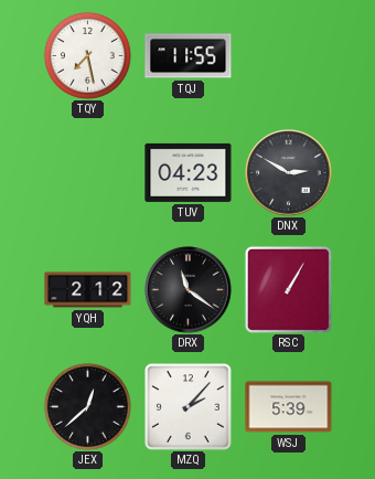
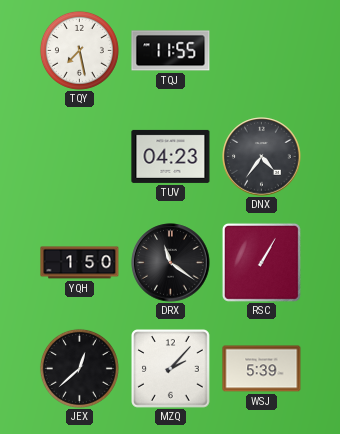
DNX: 2:50 -> 4:36
YQH: 2:12 -> 1:50
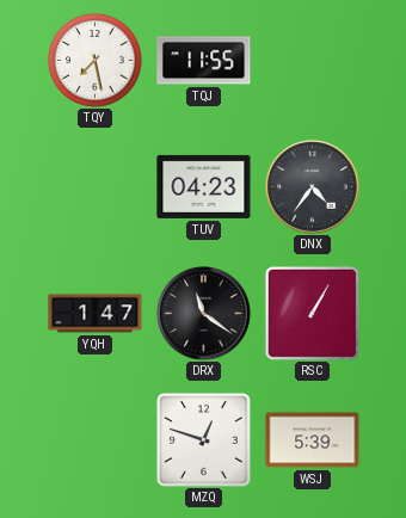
YQH: 1:50 -> 1:47
JEX: 12:38 -> none
MZQ: 2:07 -> 12:48
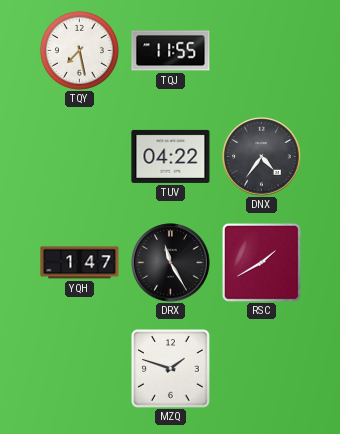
TUV: 04:23 -> 04:22
DRX: 11:21 -> 11:25
RSC: 1:05 -> 1:40
MZQ: 12:48 -> 1:48
WSJ: 5:39 -> none
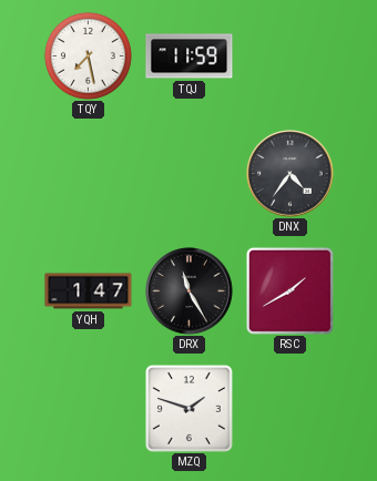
TQJ: 11:55 -> 11:59
TUV: 04:22 -> none
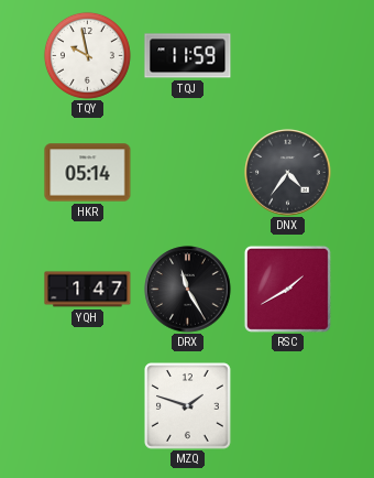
TQY: 7:28 -> 9:58
HKR: none -> 05:14
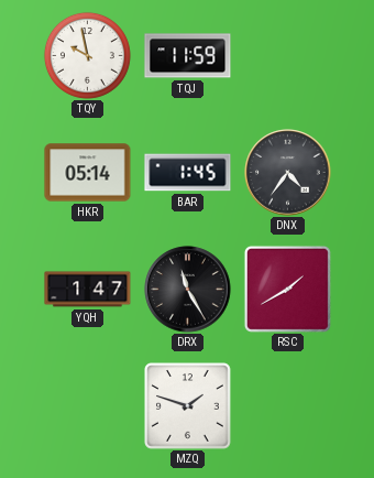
BAR: none -> 1:45
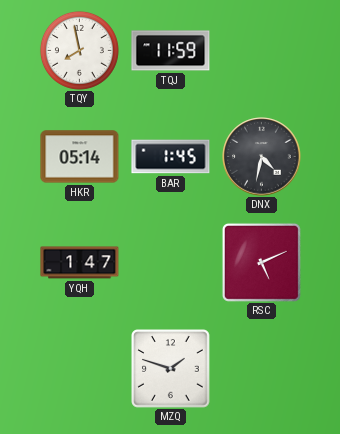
TQY: 9:58 -> 7:58
DNX: 4:36 -> 4:32
DRX: 11:25 -> none
RSC: 1:40 -> 5:11
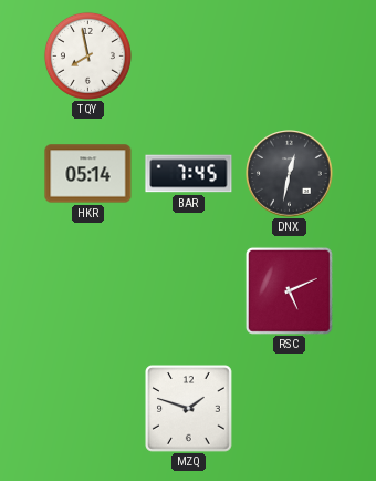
TQJ: 11:59 -> none
BAR: 1:45 -> 7:45
DNX: 4:32 -> 12:32
YQH: 1:47 -> none
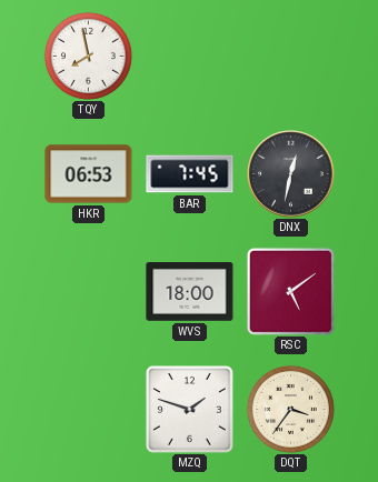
HKR: 05:14 -> 06:53
WVS: none -> 18:00
RSC: 5:11 -> 5:09
DQT: none -> 3:36
